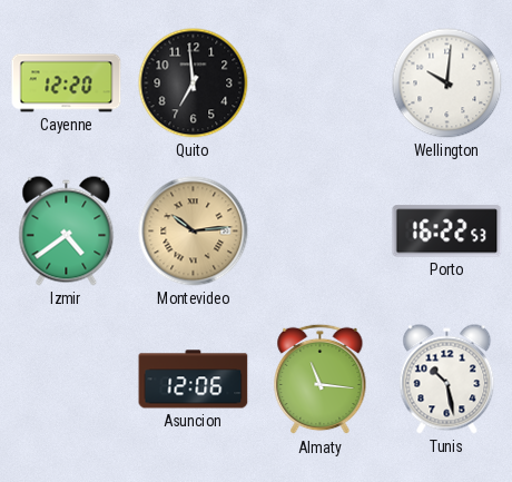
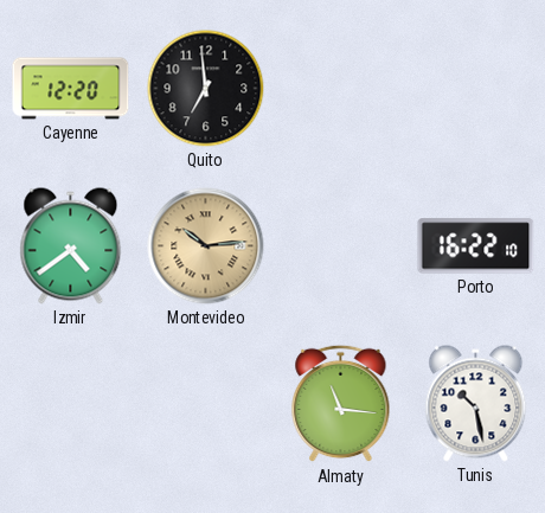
Wellington: 10:01 -> none
Porto: 16:22:53 -> 16:22:10
Asuncion: 12:06 -> none
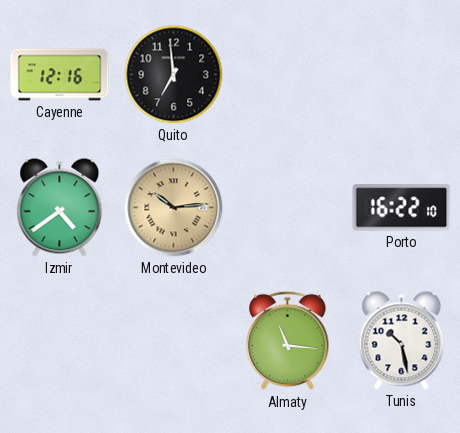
Cayenne: 12:20 -> 12:16
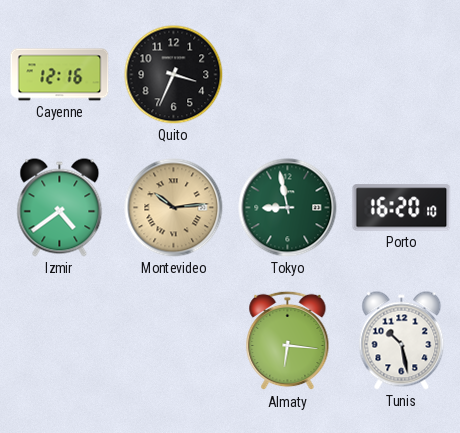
Quito: 6:59 -> 3:34
Tokyo: none -> 8:58
Porto: 16:22 -> 16:20
Almaty: 11:16 -> 6:16
